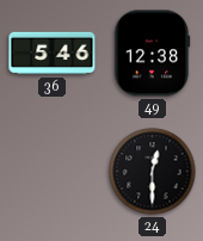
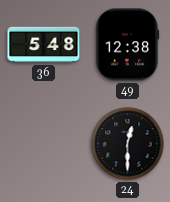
36: 5:46 -> 5:48
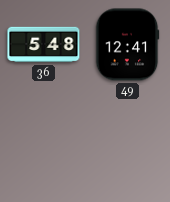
49: 12:38 -> 12:41
24: 12:30 -> none
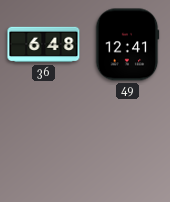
36: 5:48 -> 6:48
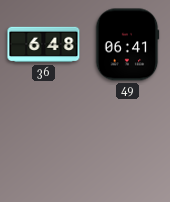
49: 12:41 -> 06:41
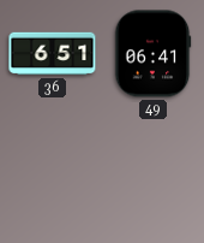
36: 6:48 -> 6:51
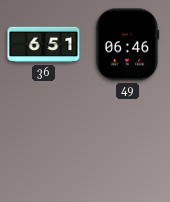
49: 06:41 -> 06:46
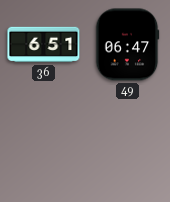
49: 06:46 -> 06:47
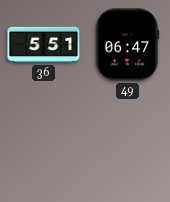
36: 6:51 -> 5:51
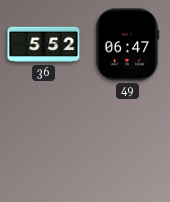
36: 5:51 -> 5:52
